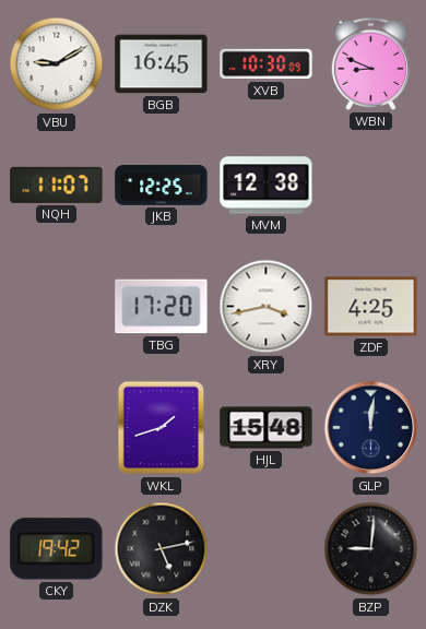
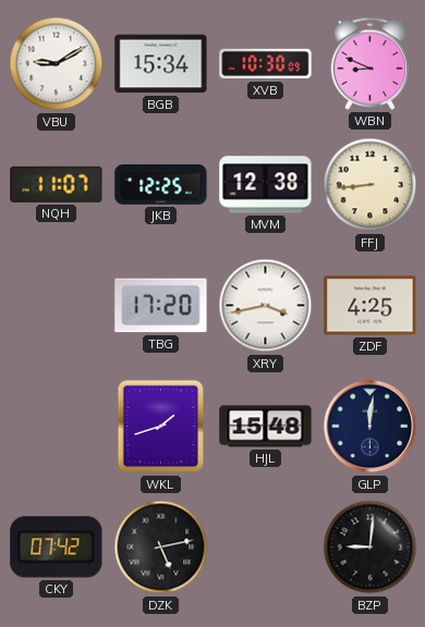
BGB: 16:45 -> 15:34
FFJ: none -> 8:44
CKY: 19:42 -> 07:42
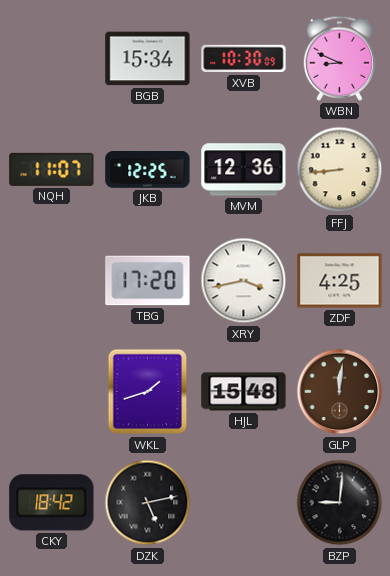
VBU: 9:10 -> none
MVM: 12:38 -> 12:36
GLP dial: navy -> brown
CKY: 07:42 -> 18:42
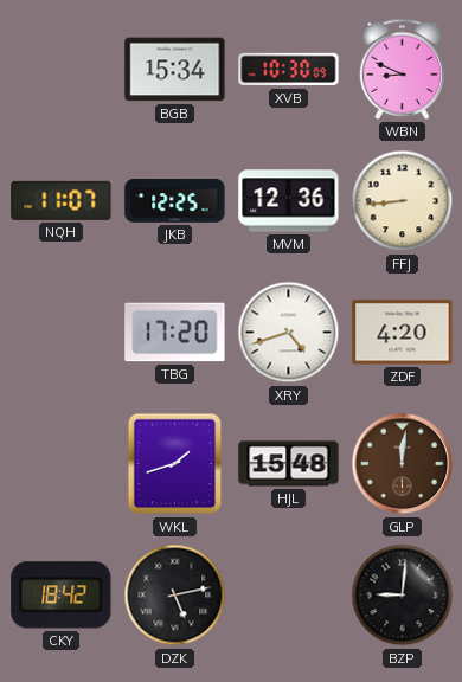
XRY: 3:43 -> 4:42
ZDF: 4:25 -> 4:20
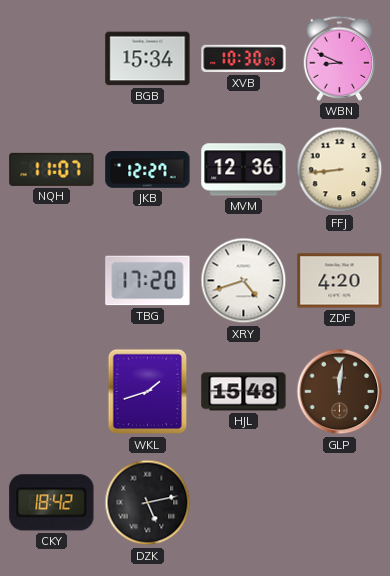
JKB: 12:25 -> 12:27
BZP: 9:01 -> none
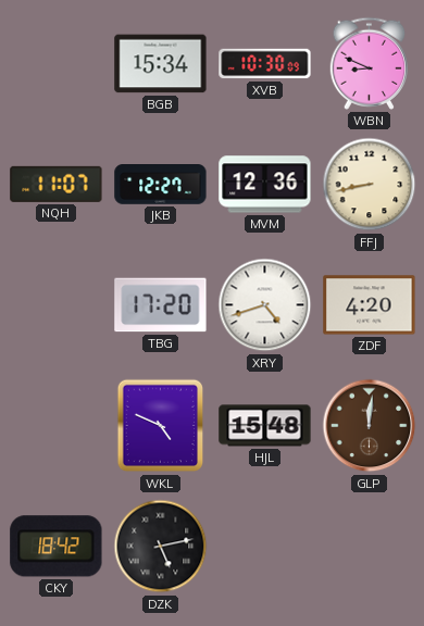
FFJ: 8:44 -> 8:43
WKL: 1:42 -> 4:49
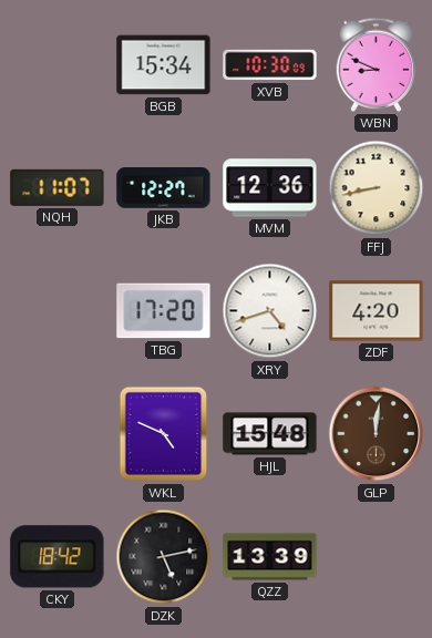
QZZ: none -> 13:39
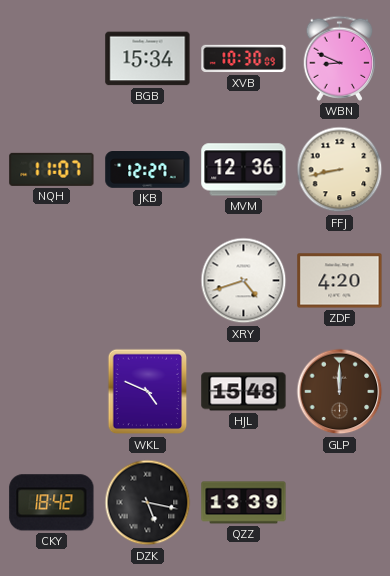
TBG: 17:20 -> none
GLP: 12:01 -> 12:00
DZK: 5:13 -> 5:17
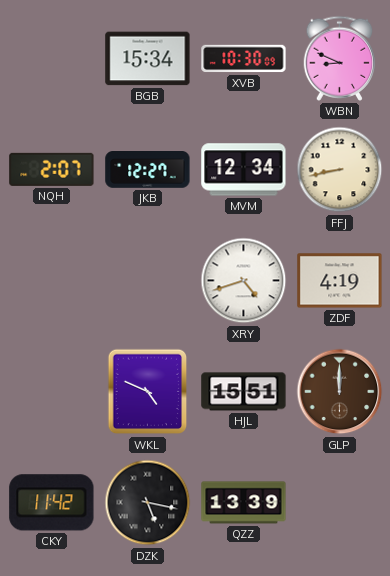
NQH: 11:07 -> 2:07
MVM: 12:36 -> 12:34
ZDF: 4:20 -> 4:19
HJL: 15:48 -> 15:51
CKY: 18:42 -> 11:42
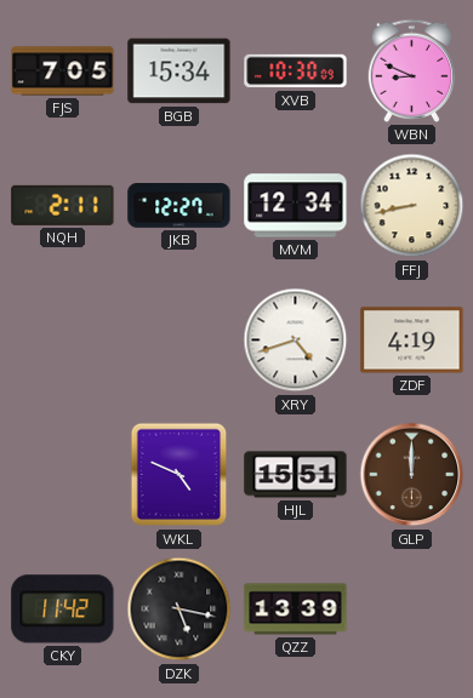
FJS: none -> 7:05
NQH: 2:07 -> 2:11
